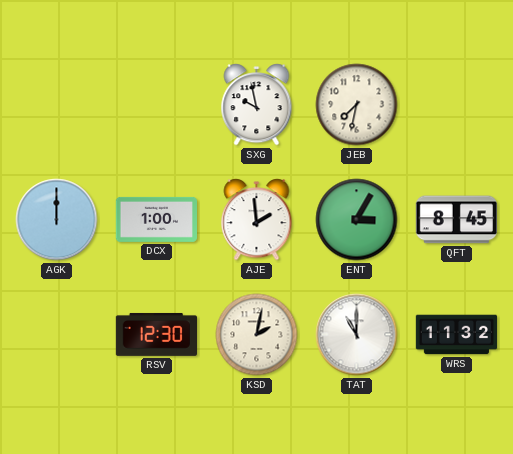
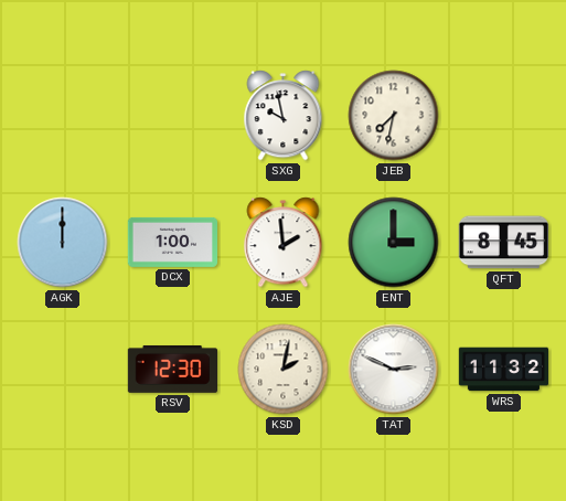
ENT: 3:05 -> 3:00
TAT: 11:00 -> 2:49
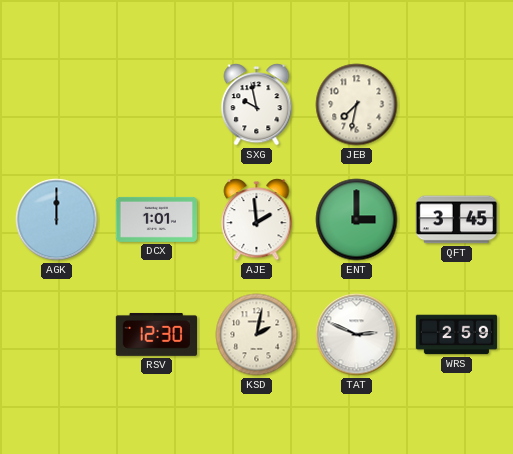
DCX: 1:00 -> 1:01
QFT: 8:45 -> 3:45
WRS: 11:32 -> 2:59
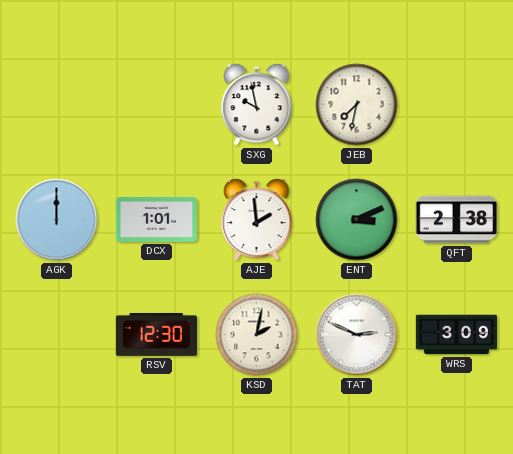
ENT: 3:00 -> 3:11
QFT: 3:45 -> 2:38
WRS: 2:59 -> 3:09
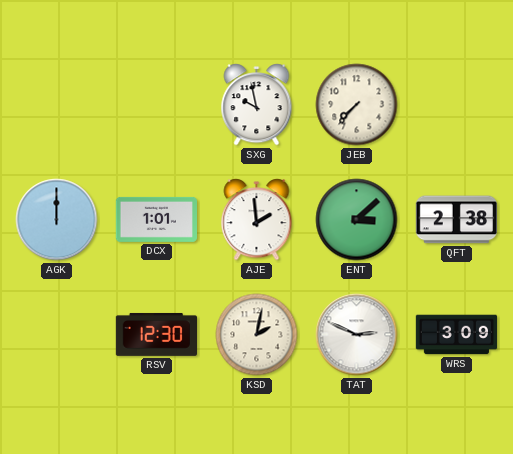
JEB: 7:32 -> 7:37
ENT: 3:11 -> 3:08
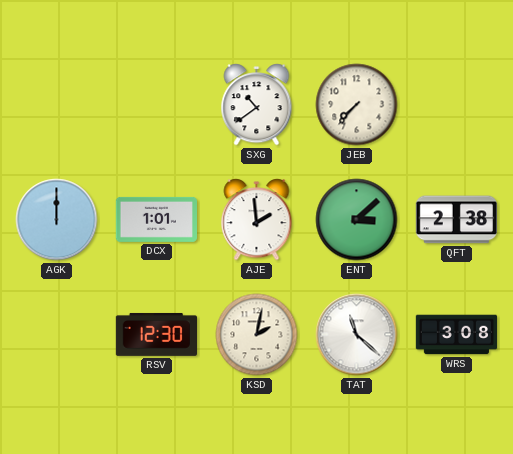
SXG: 9:58 -> 10:39
TAT: 2:49 -> 11:22
WRS: 3:09 -> 3:08
